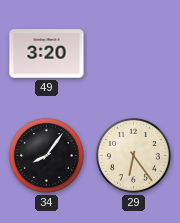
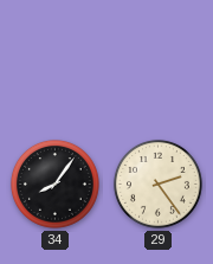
49: 3:20 -> none
29: 6:24 -> 2:24
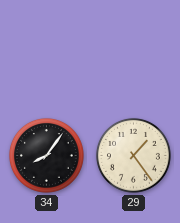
29: 2:24 -> 1:24
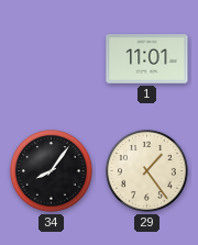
1: none -> 11:01
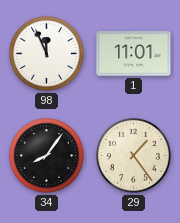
98: none -> 11:56
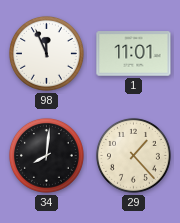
34: 8:06 -> 8:01
29: 1:24 -> 1:23
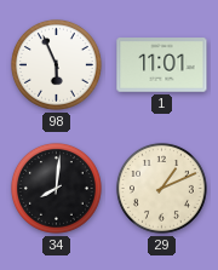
98: 11:56 -> 5:56
29: 1:23 -> 1:11
